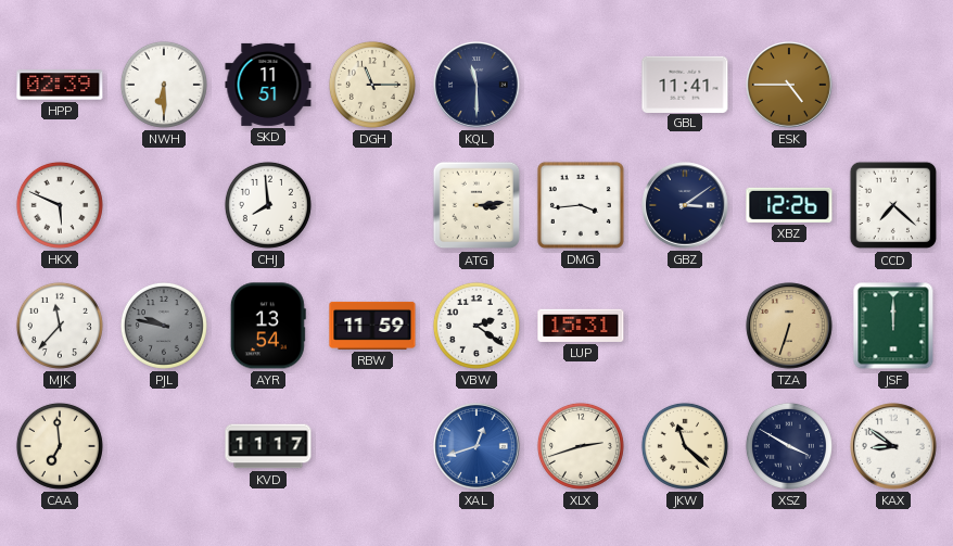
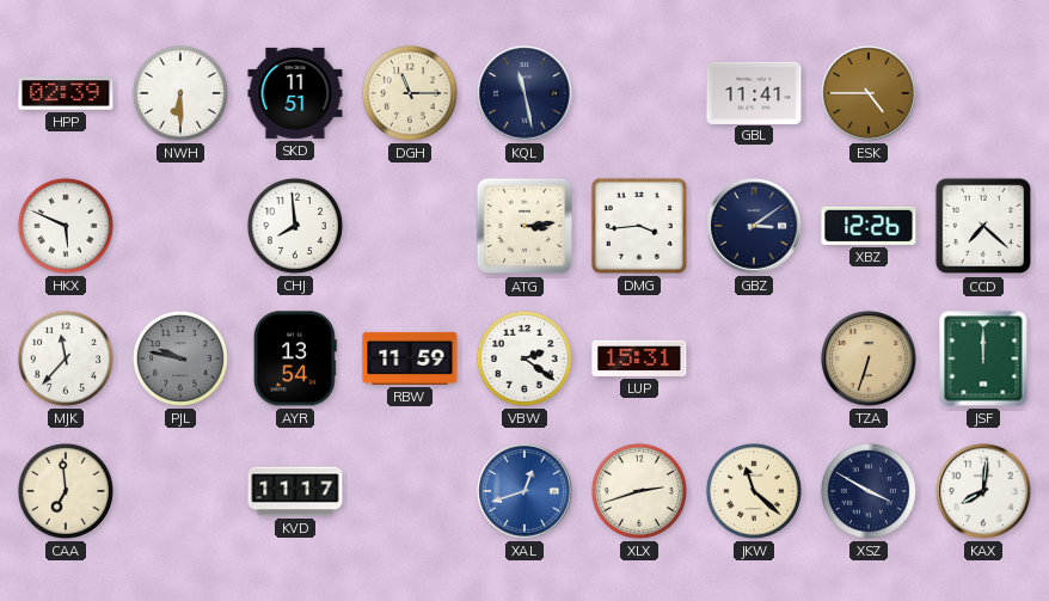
KQL: 11:30 -> 11:28
KAX: 8:51 -> 8:01
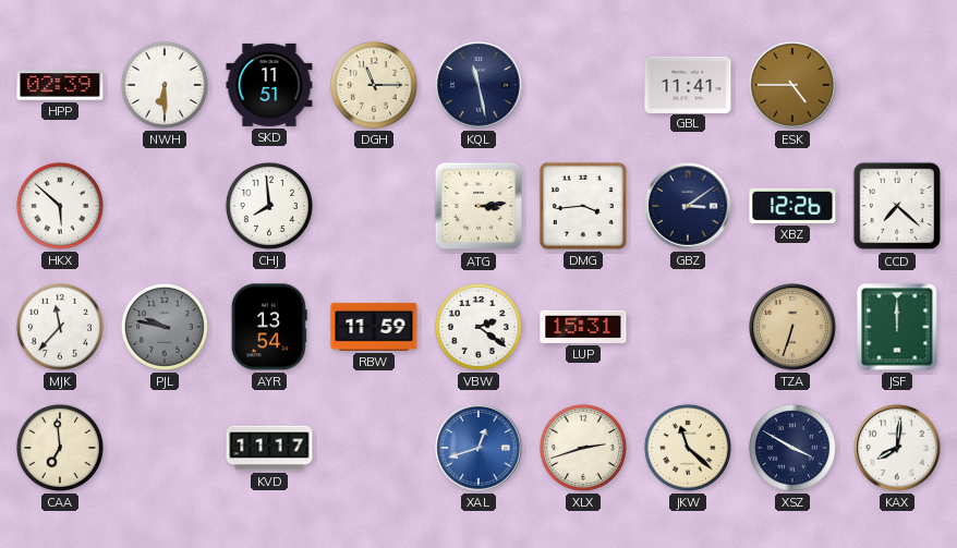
HKX: 5:49 -> 5:52
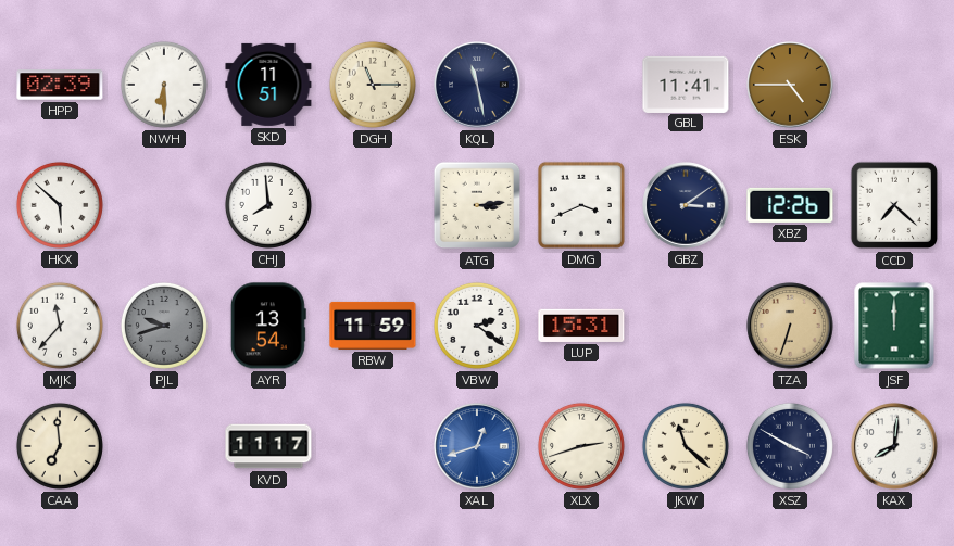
DMG: 3:44 -> 3:41
PJL: 9:47 -> 9:42
